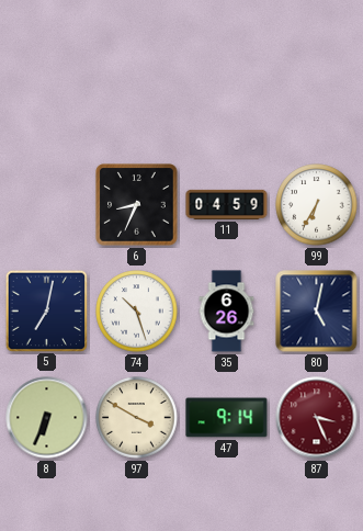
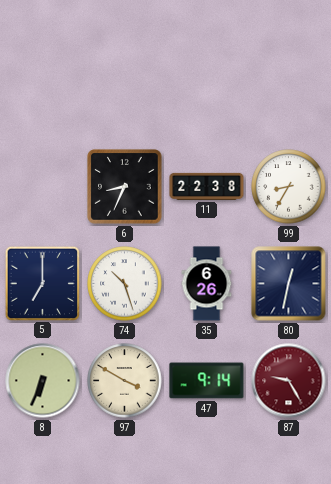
11: 04:59 -> 22:38
99: 6:35 -> 8:35
5: 7:02 -> 7:00
80: 5:02 -> 12:32
87: 3:26 -> 9:25
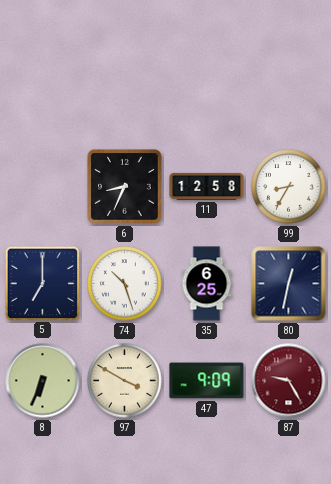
11: 22:38 -> 12:58
35: 6:26 -> 6:25
47: 9:14 -> 9:09
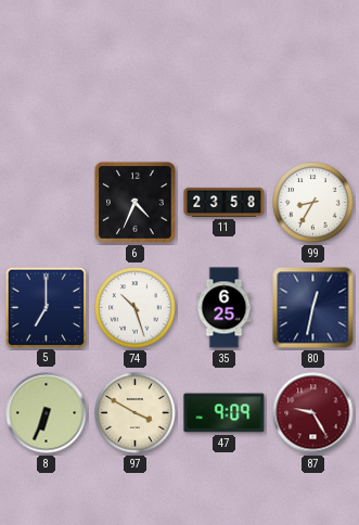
6: 8:34 -> 4:34
11: 12:58 -> 23:58
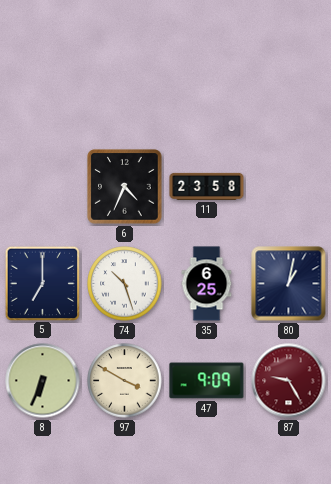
99: 8:35 -> none
80: 12:32 -> 1:02
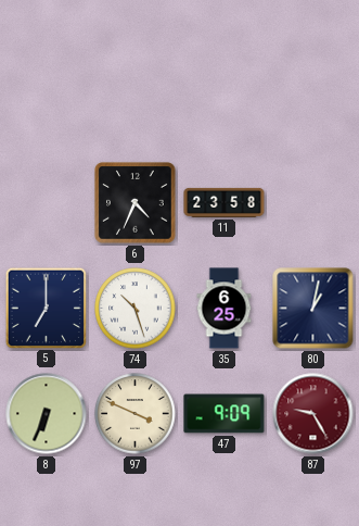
97: 3:50 -> 3:49
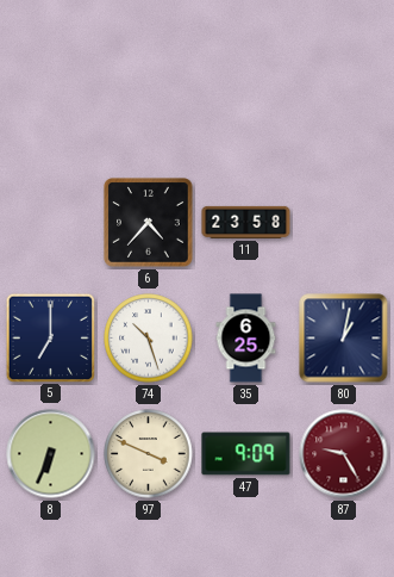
6: 4:34 -> 4:37
